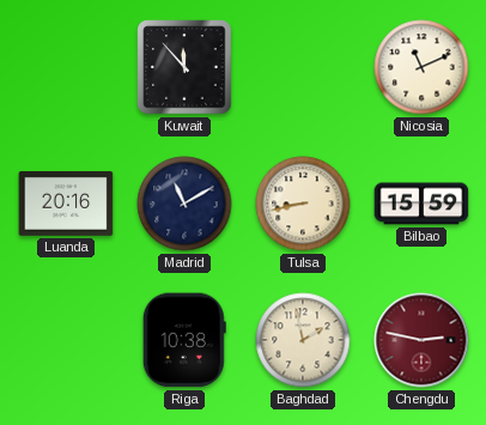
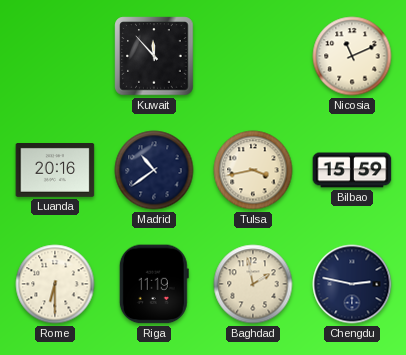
Madrid: 11:10 -> 10:39
Tulsa: 8:43 -> 3:43
Rome: none -> 6:30
Riga: 10:38 -> 11:19
Chengdu dial: burgundy -> navy
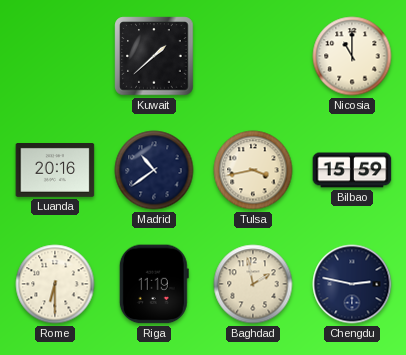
Kuwait: 11:53 -> 1:38
Nicosia: 11:11 -> 11:00
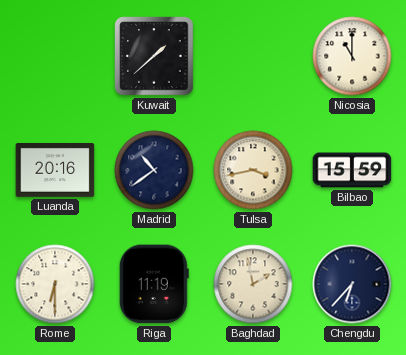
Chengdu: 2:47 -> 6:37
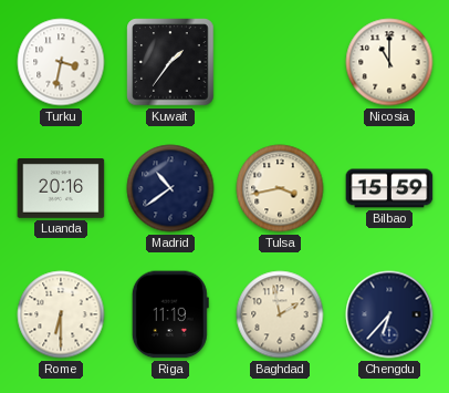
Turku: none -> 3:32
Kuwait: 1:38 -> 1:36
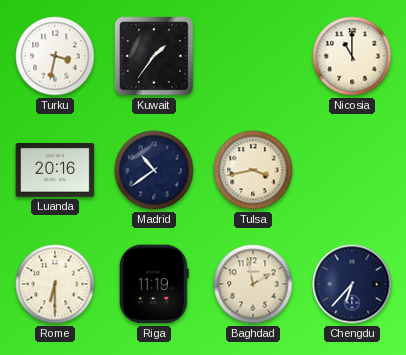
Bilbao: 15:59 -> none
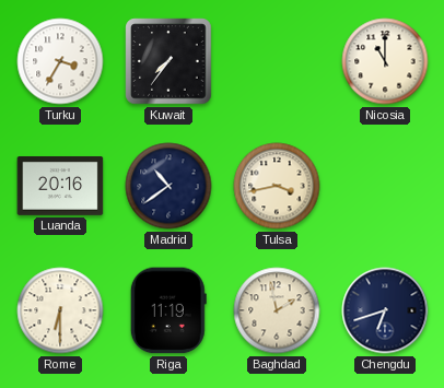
Turku: 3:32 -> 3:35
Kuwait: 1:36 -> 7:36
Chengdu: 6:37 -> 6:42
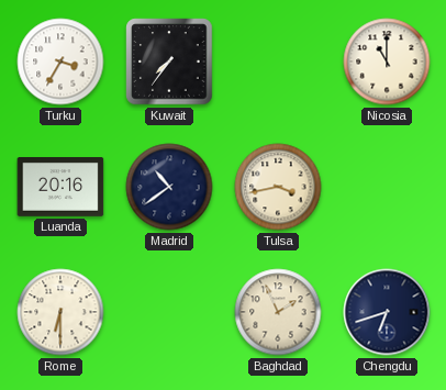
Riga: 11:19 -> none
Baghdad: 1:58 -> 1:56
